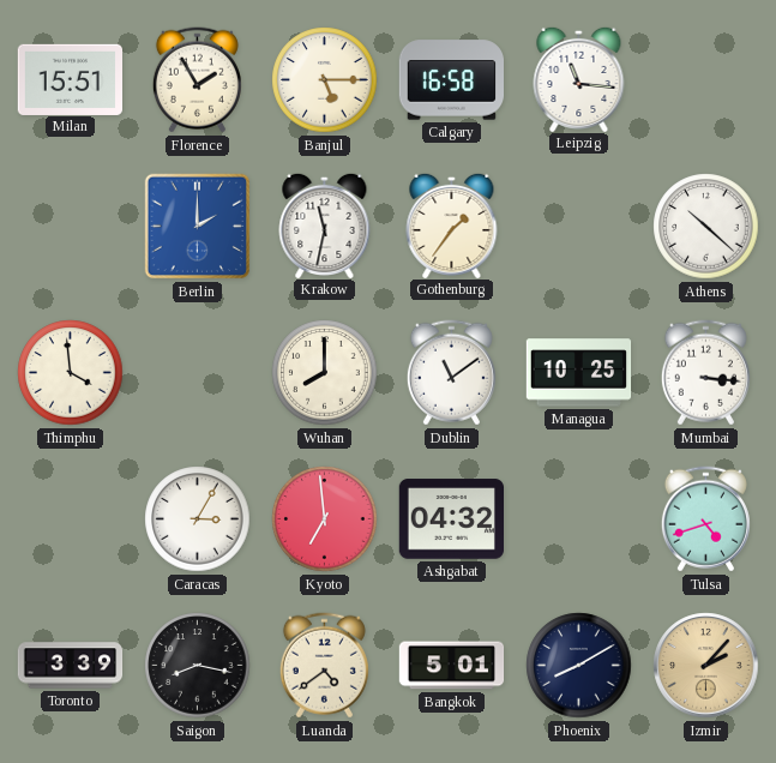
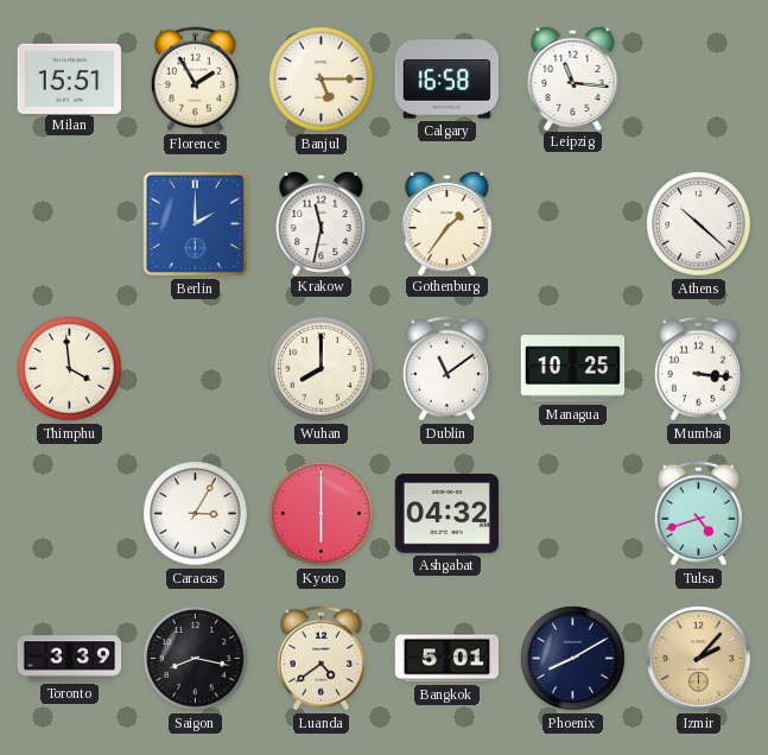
Kyoto: 6:59 -> 6:00
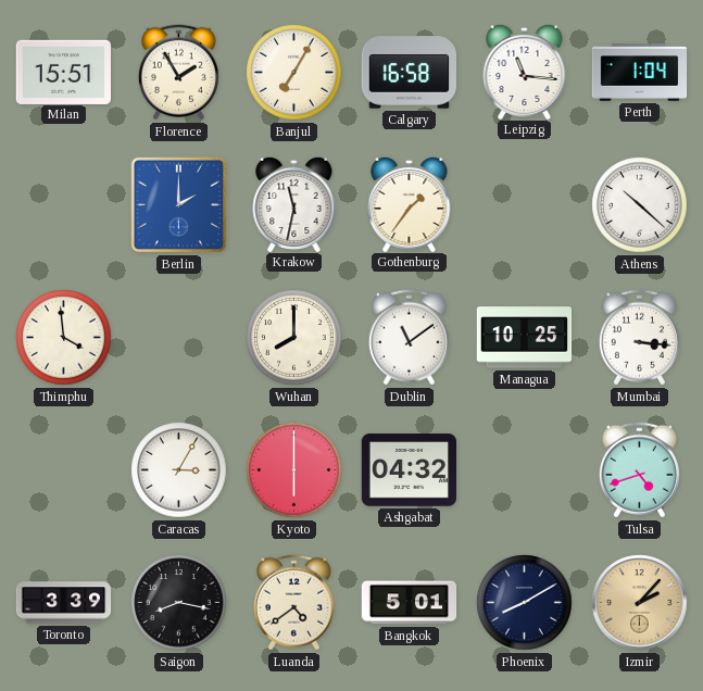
Banjul: 5:15 -> 7:05
Perth: none -> 1:04
